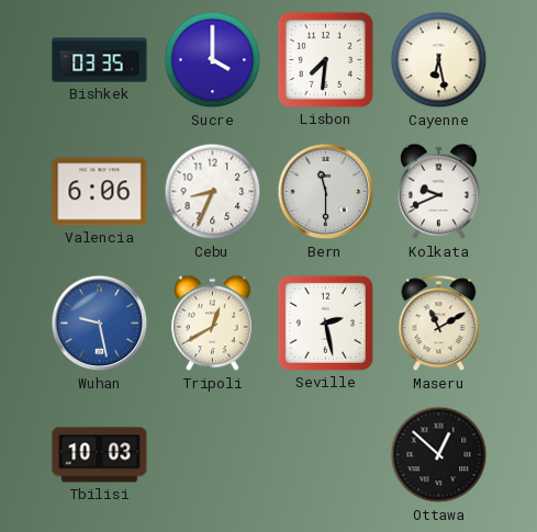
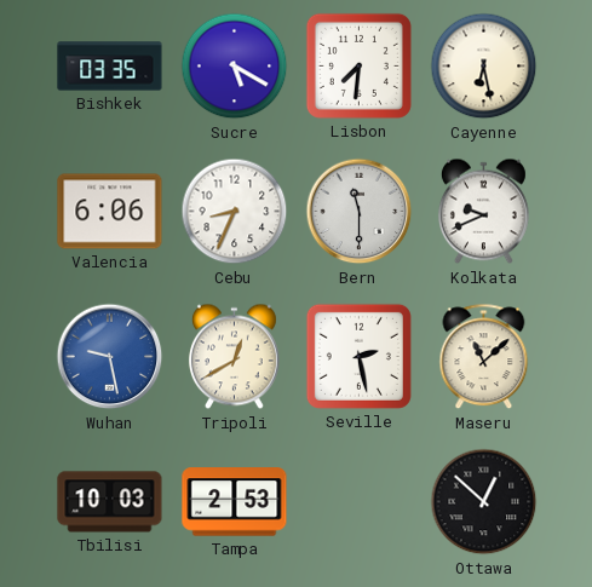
Sucre: 4:00 -> 5:20
Maseru: 11:10 -> 11:08
Tampa: none -> 2:53
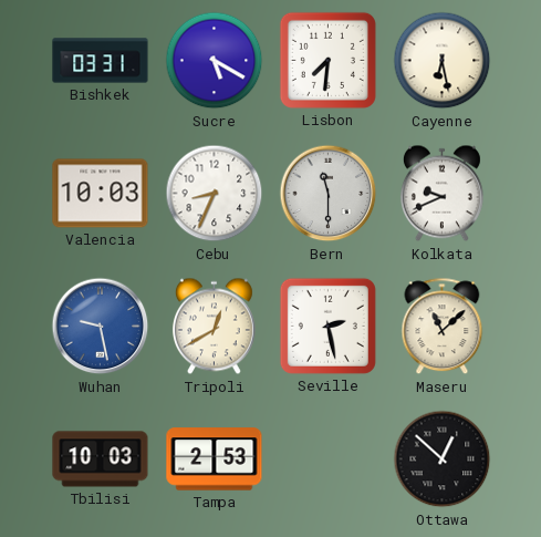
Bishkek: 03:35 -> 03:31
Valencia: 6:06 -> 10:03
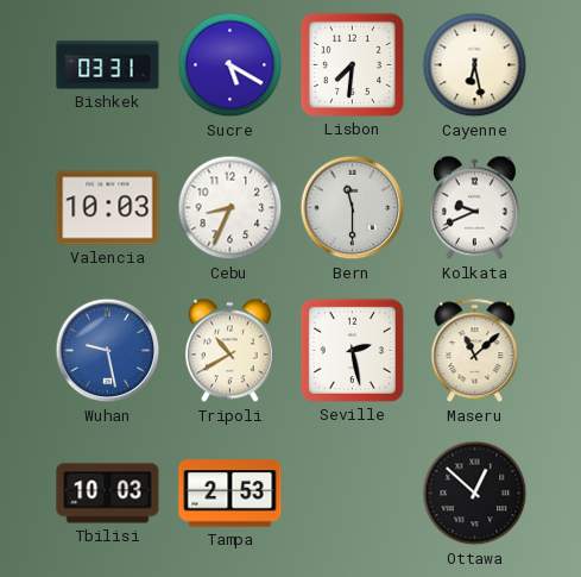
Tripoli: 12:40 -> 10:40
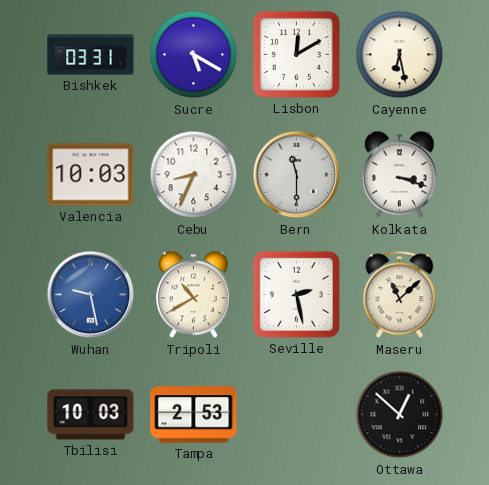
Lisbon: 7:31 -> 12:10
Kolkata: 9:41 -> 3:18
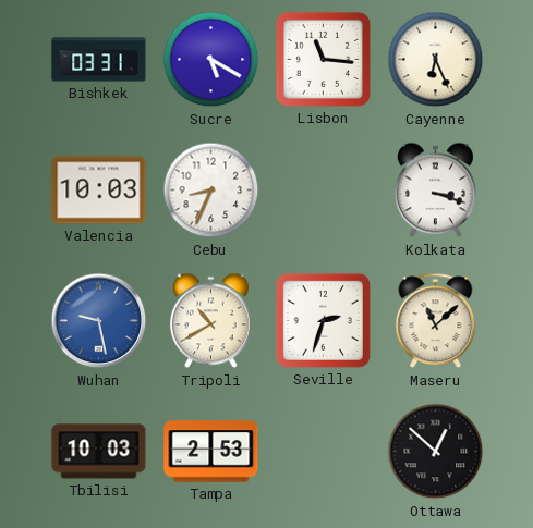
Lisbon: 12:10 -> 11:16
Cayenne: 6:28 -> 6:26
Bern: 11:30 -> none
Seville: 2:28 -> 2:33
